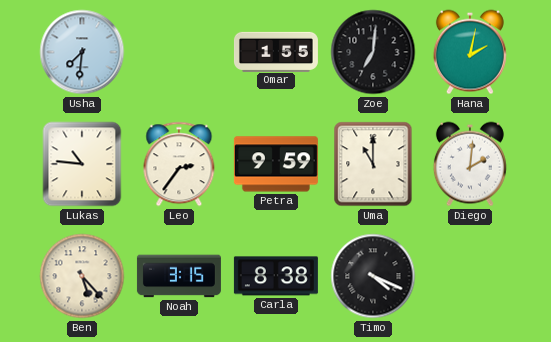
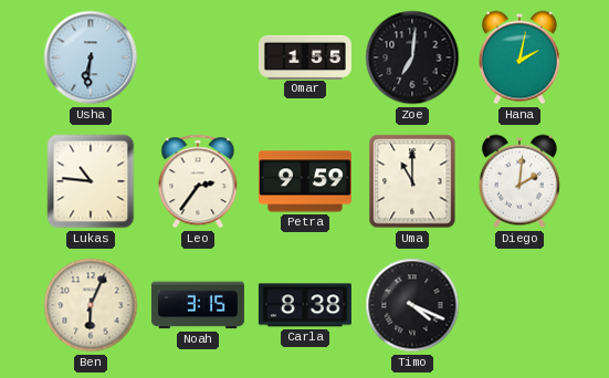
Usha: 7:31 -> 6:31
Ben: 5:23 -> 6:04
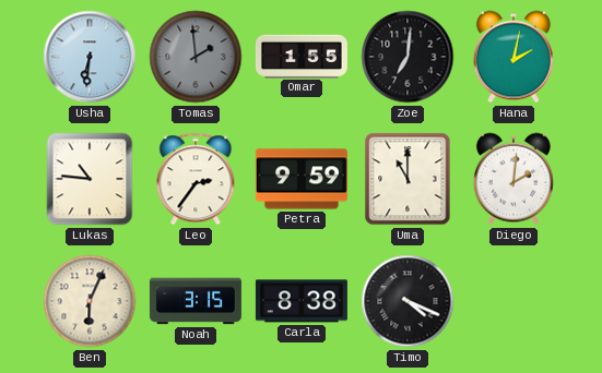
Tomas: none -> 1:59
